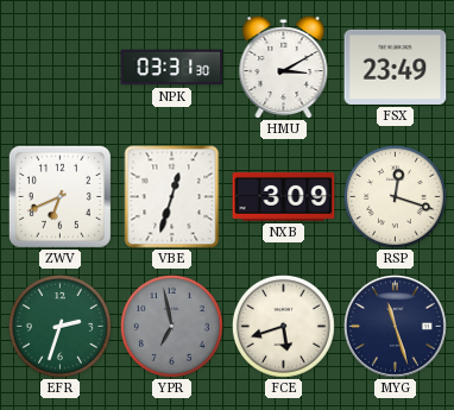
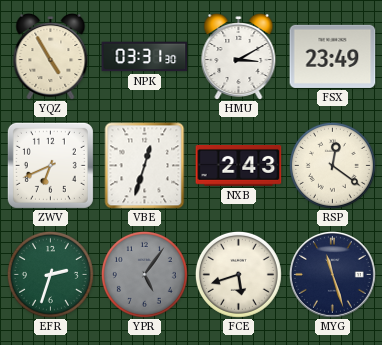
YQZ: none -> 4:55
NXB: 3:09 -> 2:43
RSP: 12:18 -> 12:21
YPR: 6:58 -> 5:06
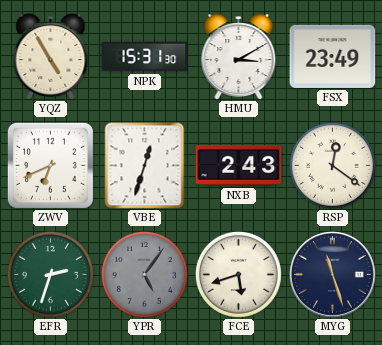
NPK: 03:31 -> 15:31
